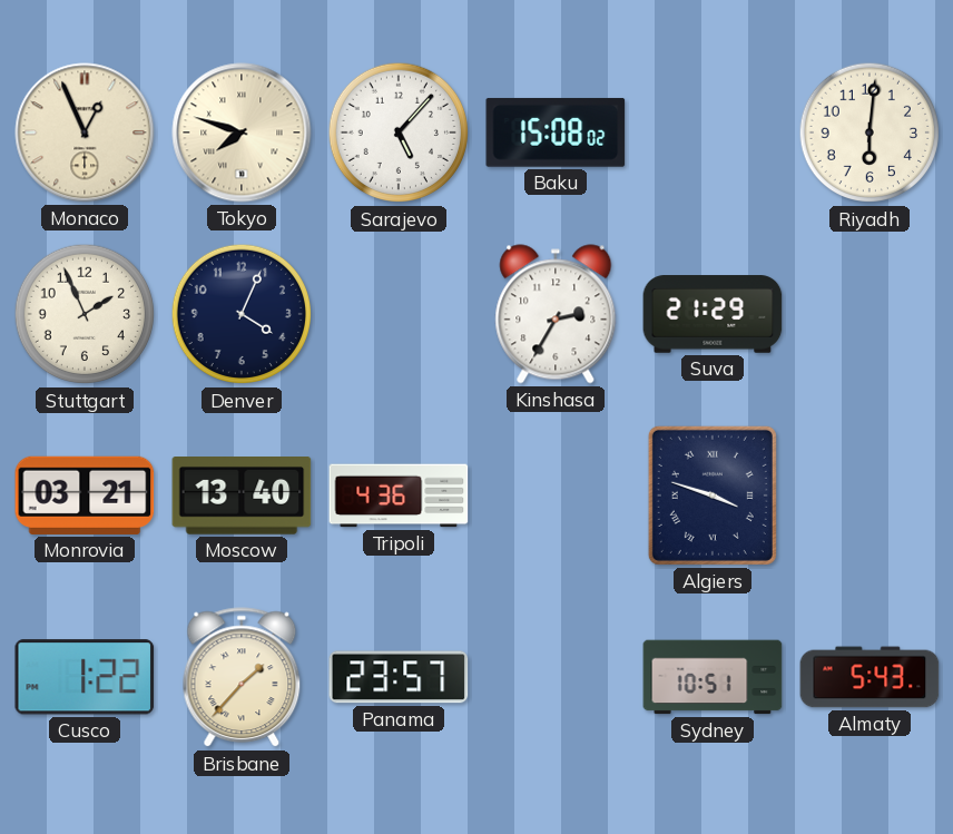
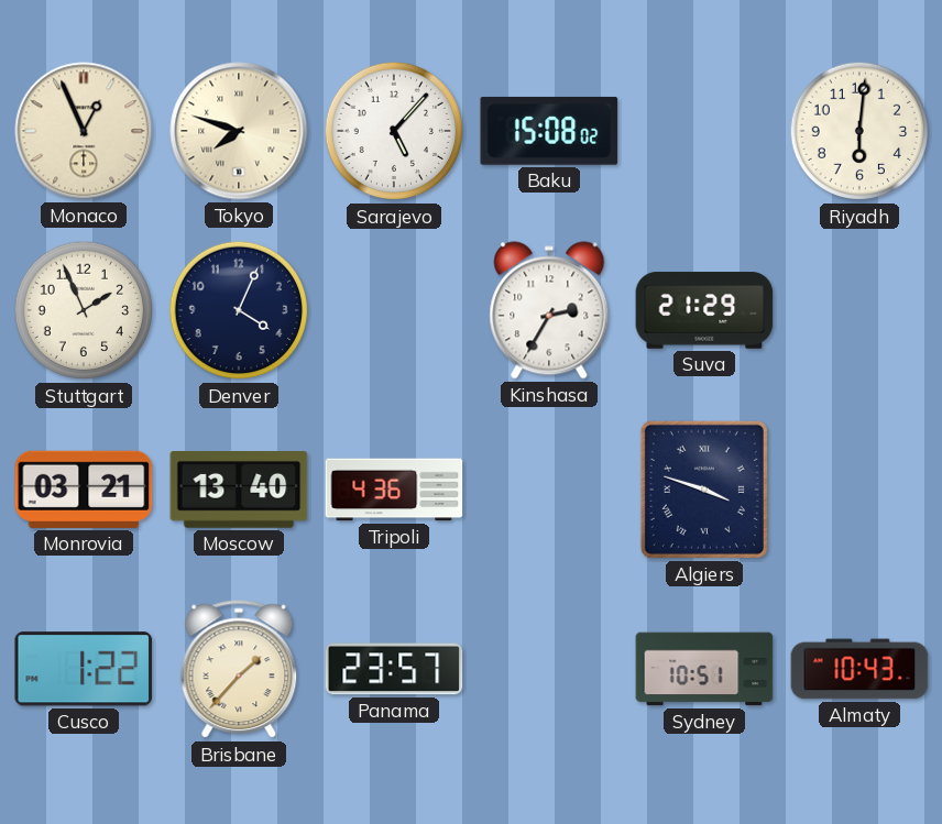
Almaty: 5:43 -> 10:43
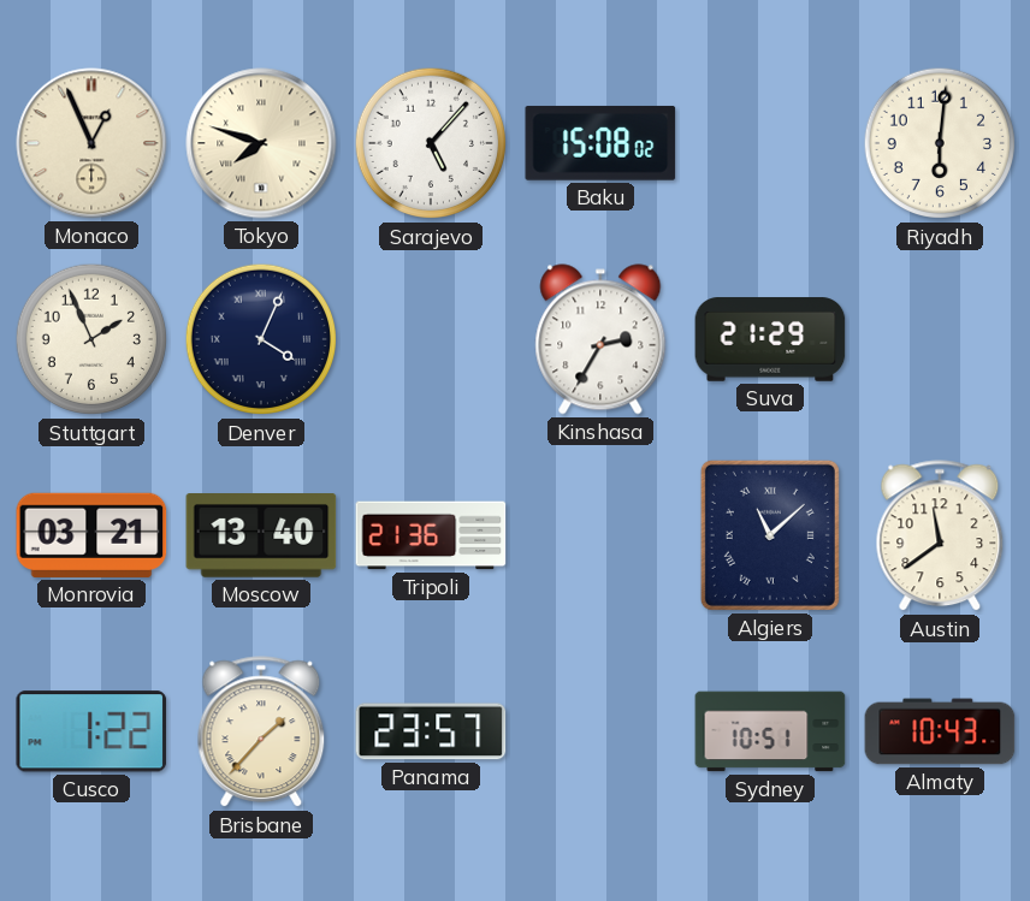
Denver numerals: Arabic -> Roman
Tripoli: 4:36 -> 21:36
Algiers: 3:48 -> 11:08
Austin: none -> 11:39
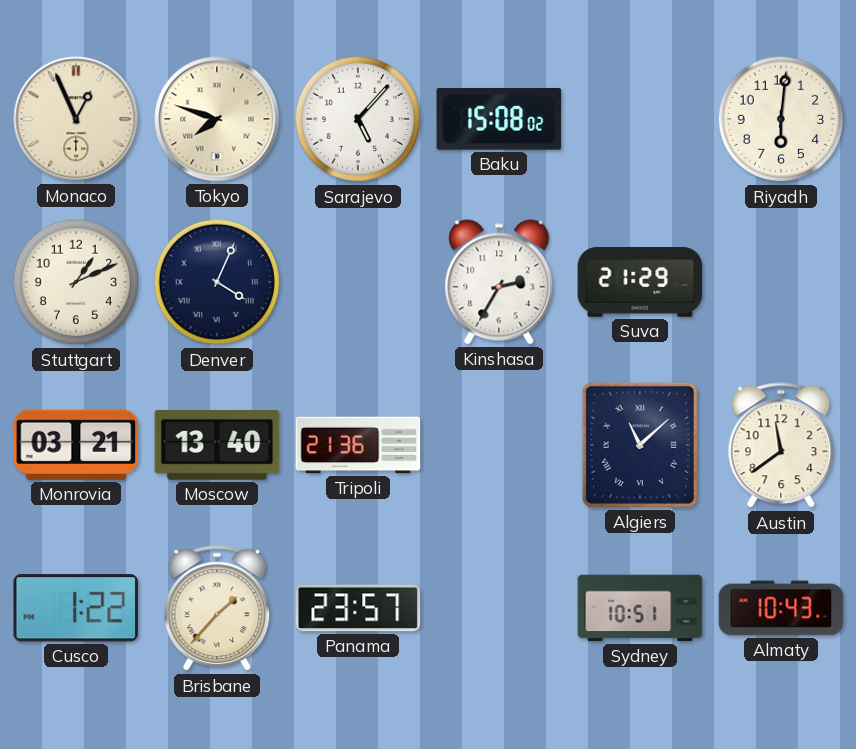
Stuttgart: 1:56 -> 1:11
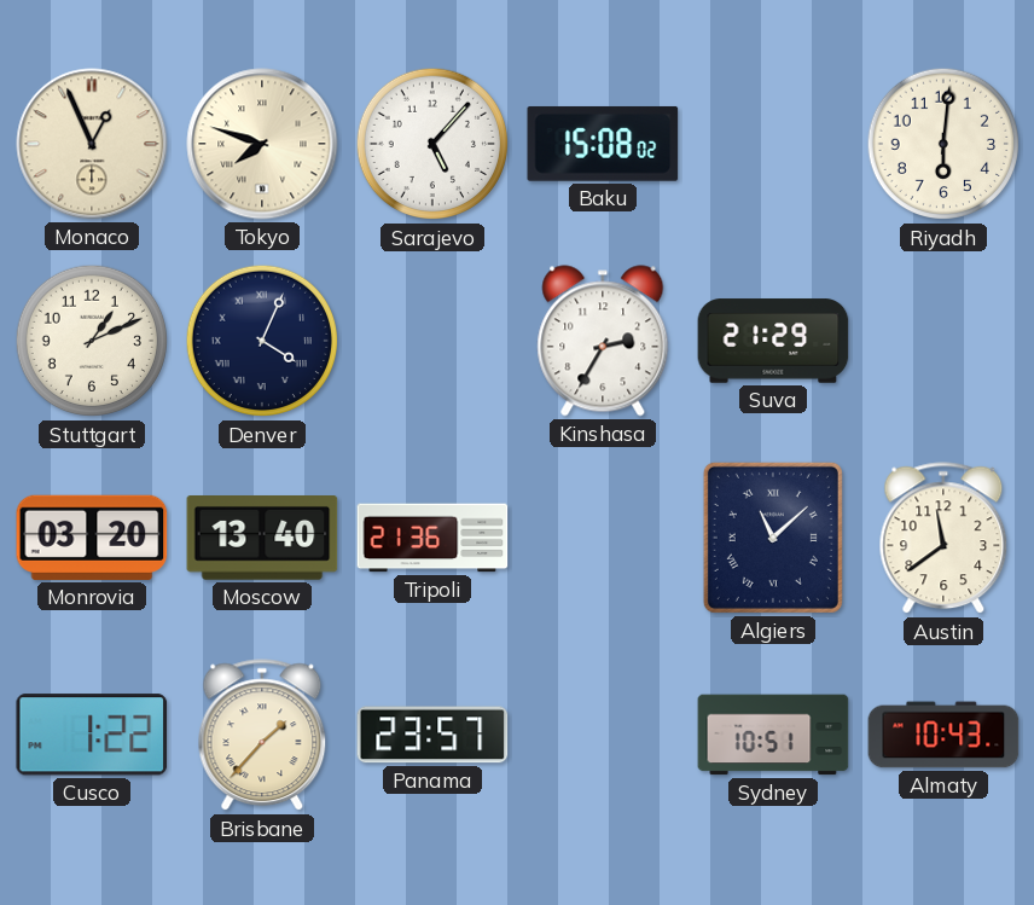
Monrovia: 03:21 -> 03:20
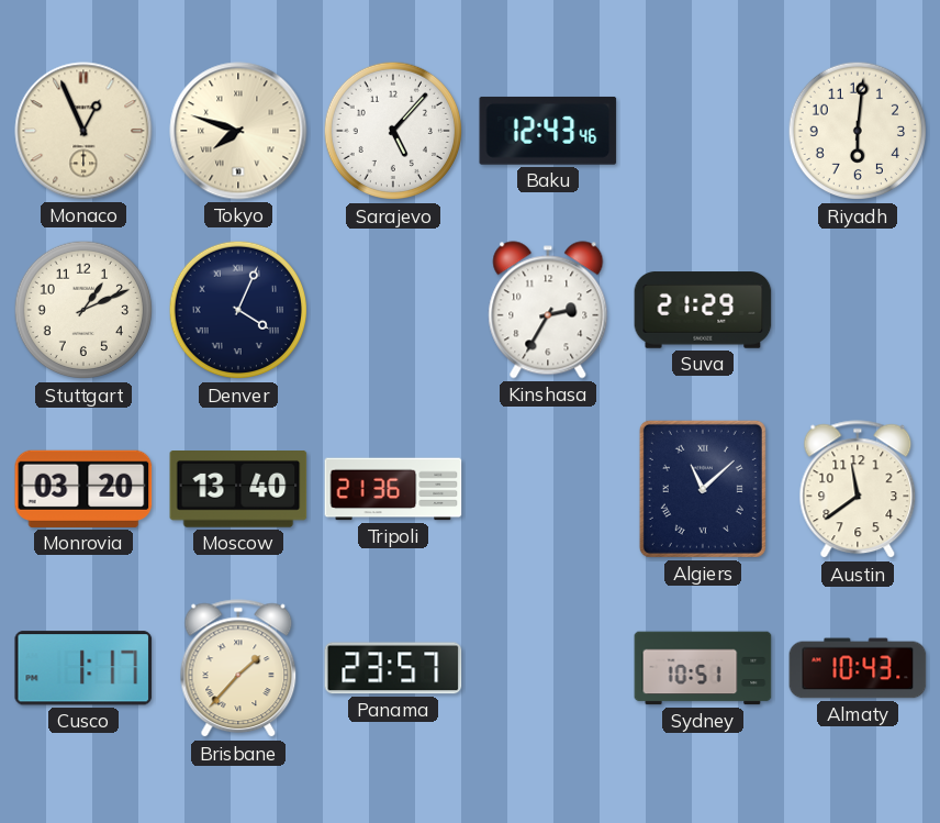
Baku: 15:08 -> 12:43
Cusco: 1:22 -> 1:17
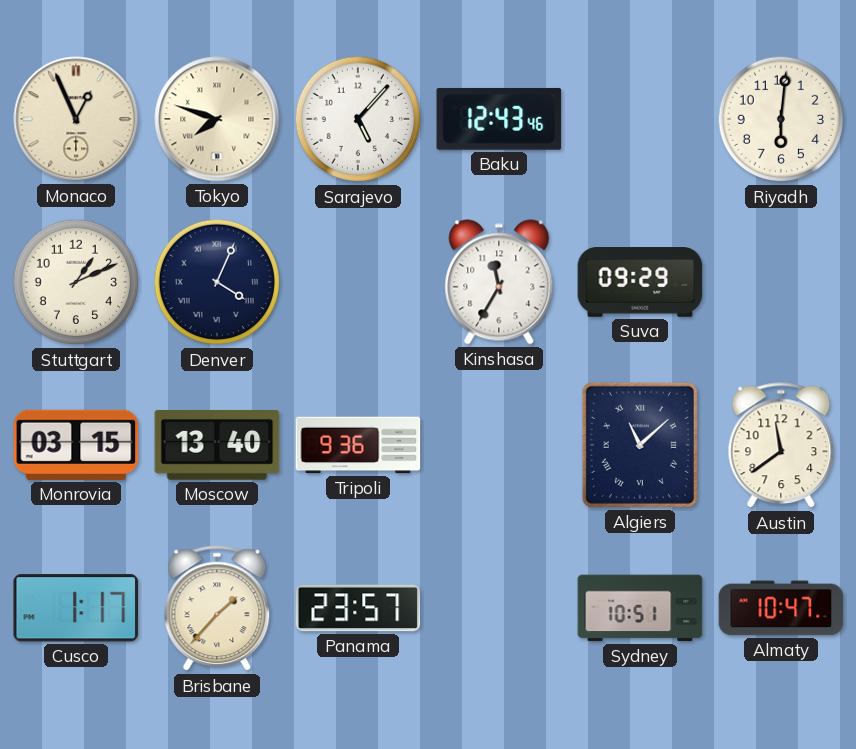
Kinshasa: 2:35 -> 11:35
Suva: 21:29 -> 09:29
Monrovia: 03:20 -> 03:15
Tripoli: 21:36 -> 9:36
Almaty: 10:43 -> 10:47
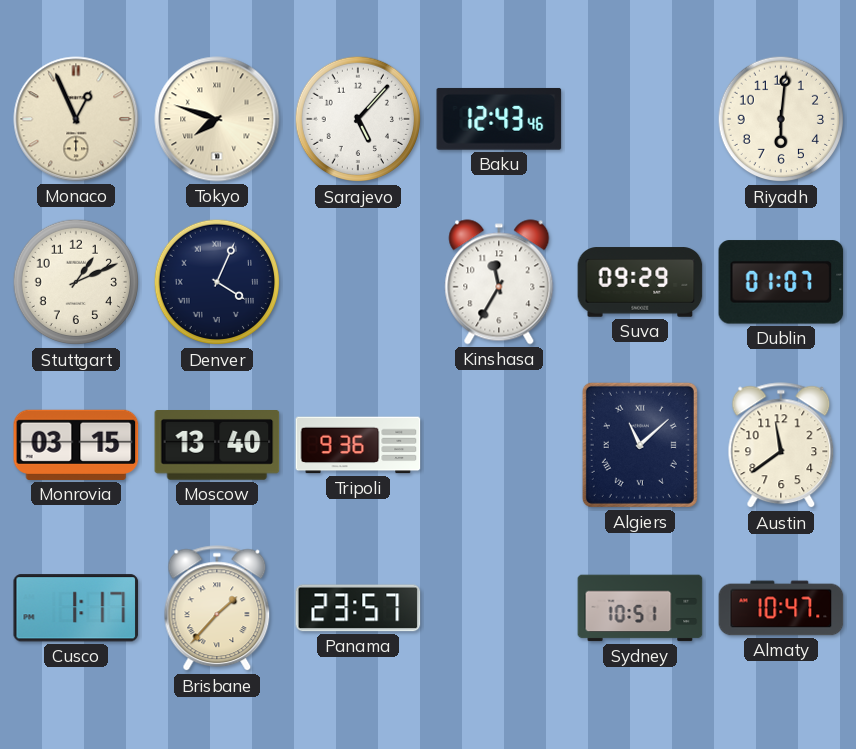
Dublin: none -> 01:07
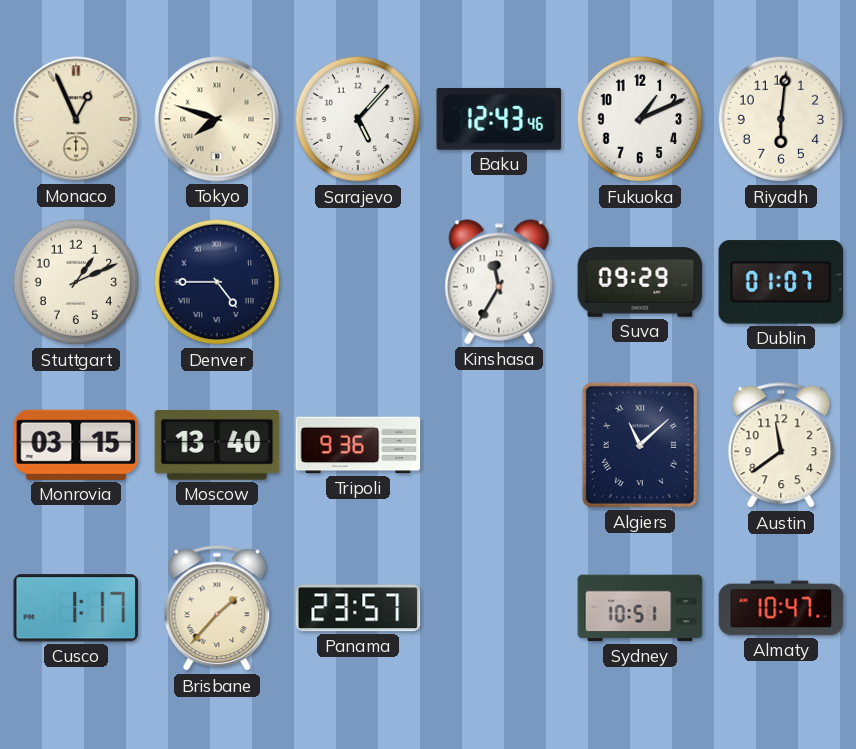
Fukuoka: none -> 1:11
Denver: 4:04 -> 4:45
